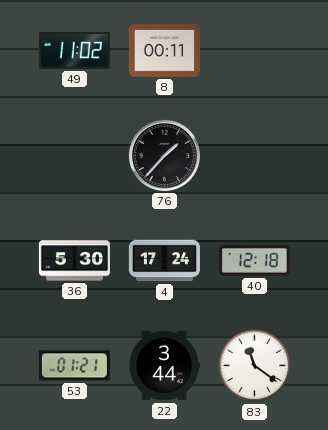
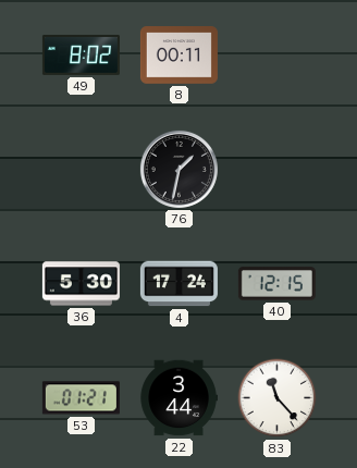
49: 11:02 -> 8:02
76: 1:37 -> 1:32
40: 12:18 -> 12:15
83: 11:21 -> 11:23
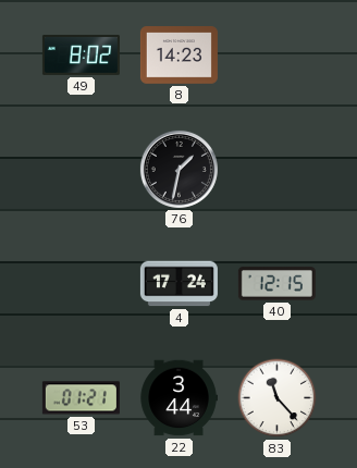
8: 00:11 -> 14:23
36: 5:30 -> none
